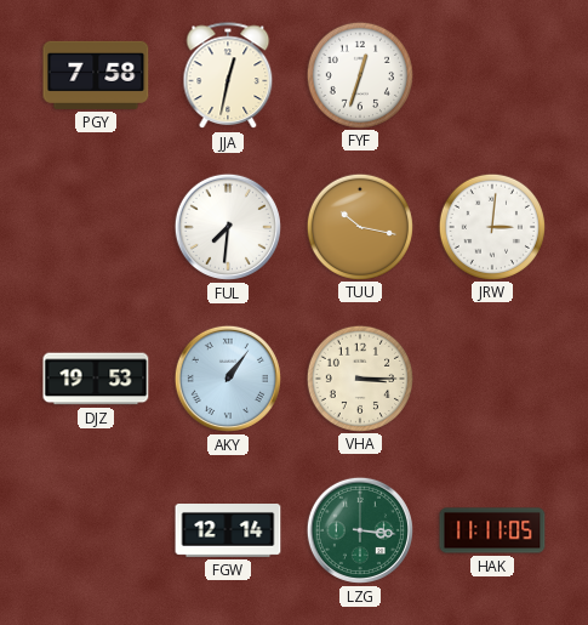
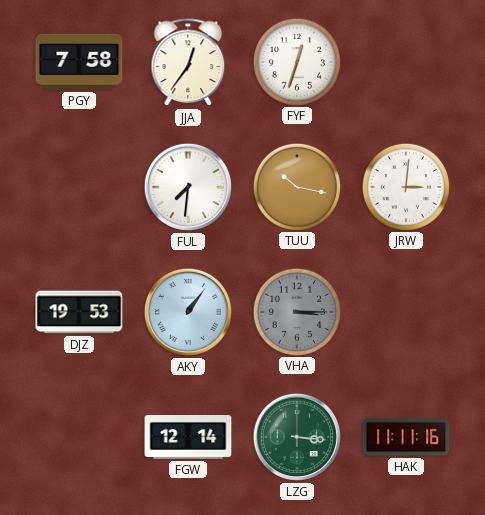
JJA: 12:32 -> 12:36
VHA dial: cream -> grey
HAK: 11:11:05 -> 11:11:16
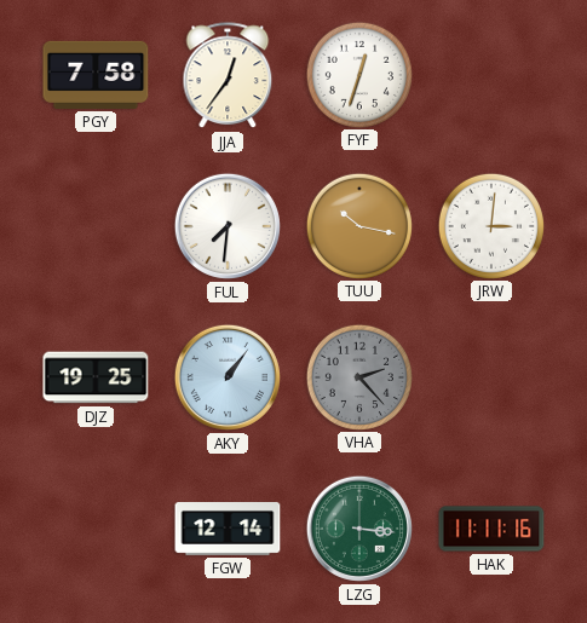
DJZ: 19:53 -> 19:25
VHA: 3:15 -> 2:23
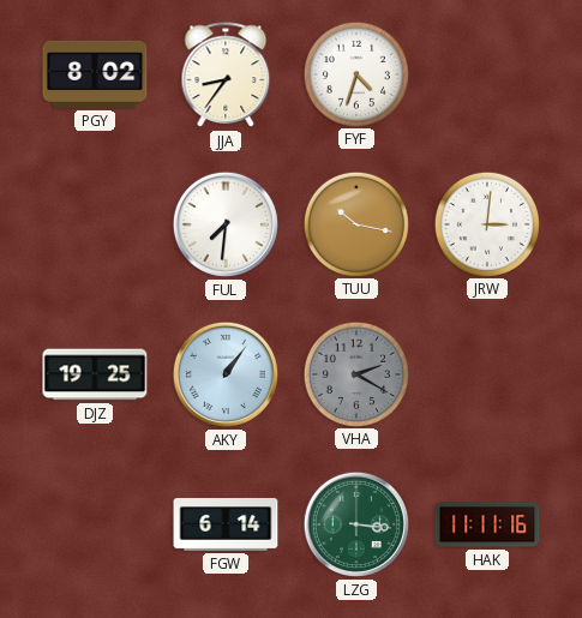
PGY: 7:58 -> 8:02
JJA: 12:36 -> 8:36
FYF: 12:33 -> 4:33
VHA: 2:23 -> 2:20
FGW: 12:14 -> 6:14
